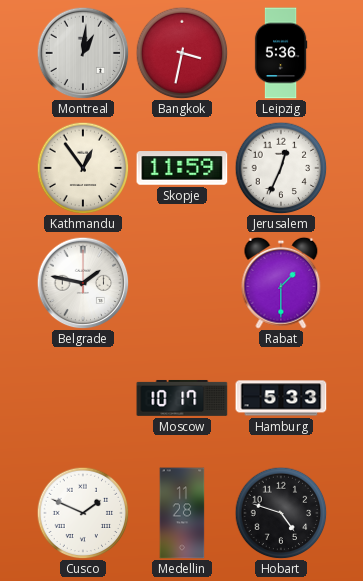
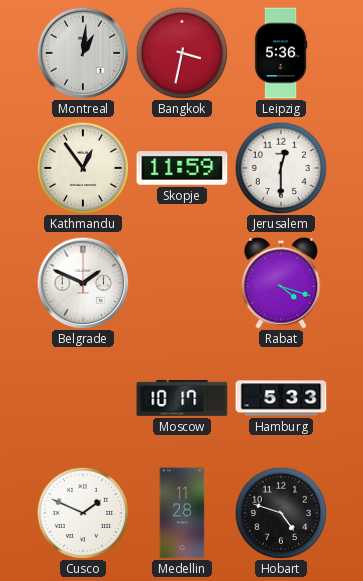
Jerusalem: 12:34 -> 12:30
Belgrade: 1:47 -> 1:49
Rabat: 1:30 -> 4:18
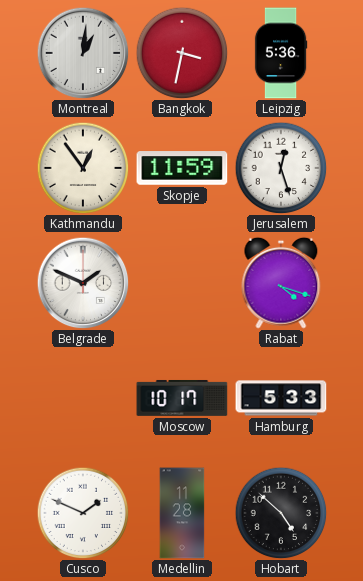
Jerusalem: 12:30 -> 12:27
Hobart: 4:48 -> 4:52
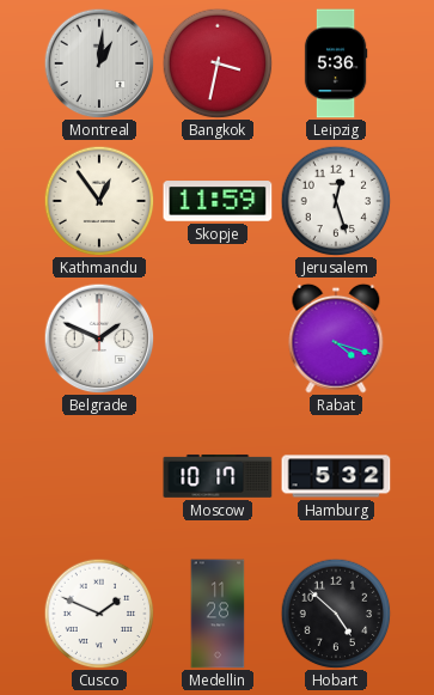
Hamburg: 5:33 -> 5:32
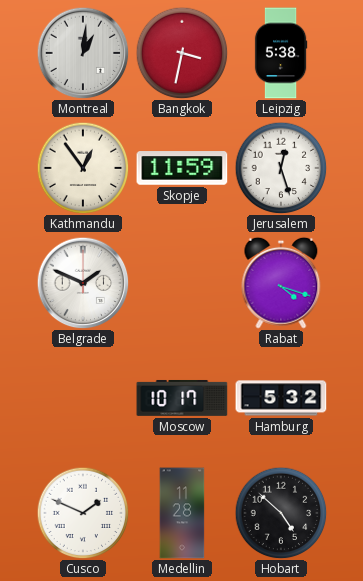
Leipzig: 5:36 -> 5:38
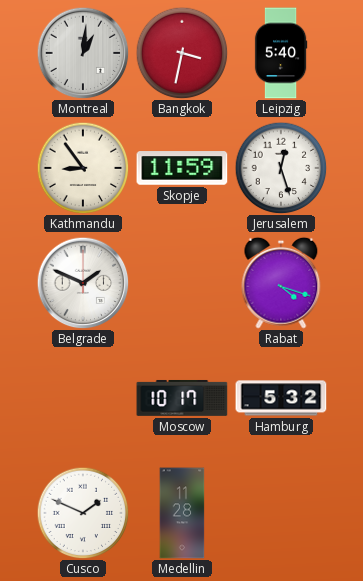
Leipzig: 5:38 -> 5:40
Kathmandu: 12:54 -> 8:54
Hobart: 4:52 -> none
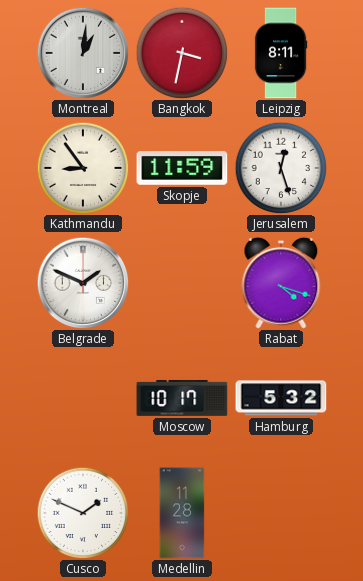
Leipzig: 5:40 -> 8:11
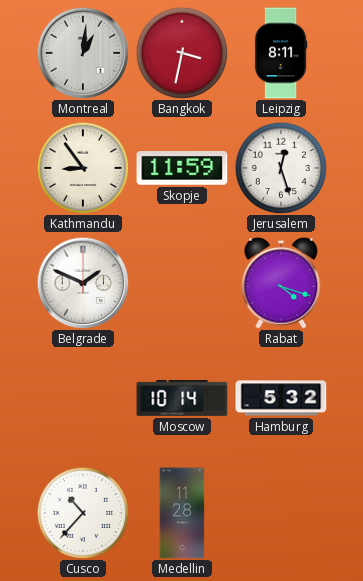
Moscow: 10:17 -> 10:14
Cusco: 1:49 -> 10:37
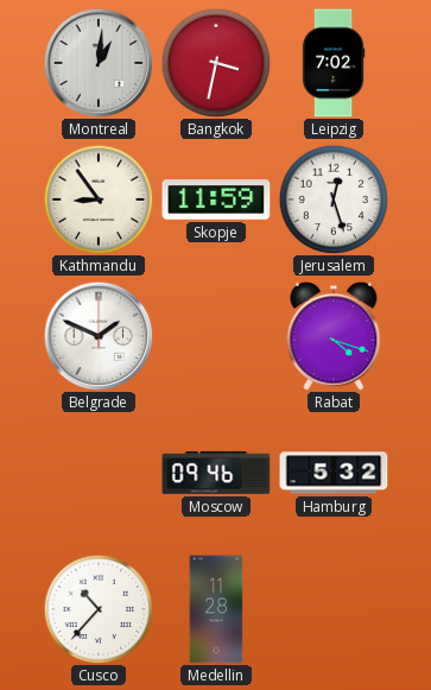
Leipzig: 8:11 -> 7:02
Moscow: 10:14 -> 09:46
